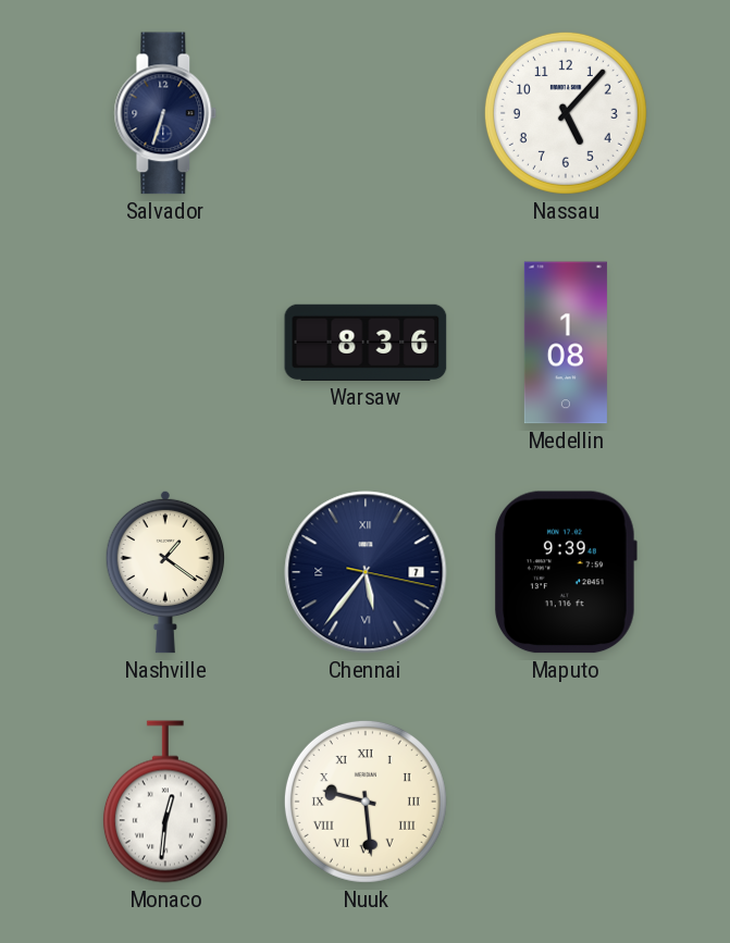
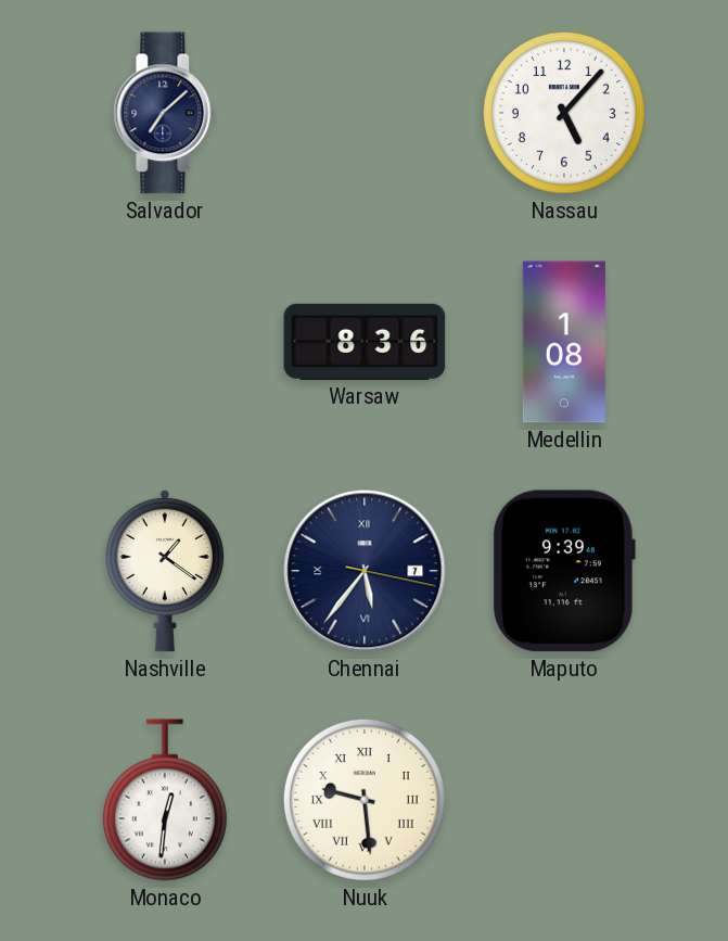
Salvador: 6:33 -> 7:08
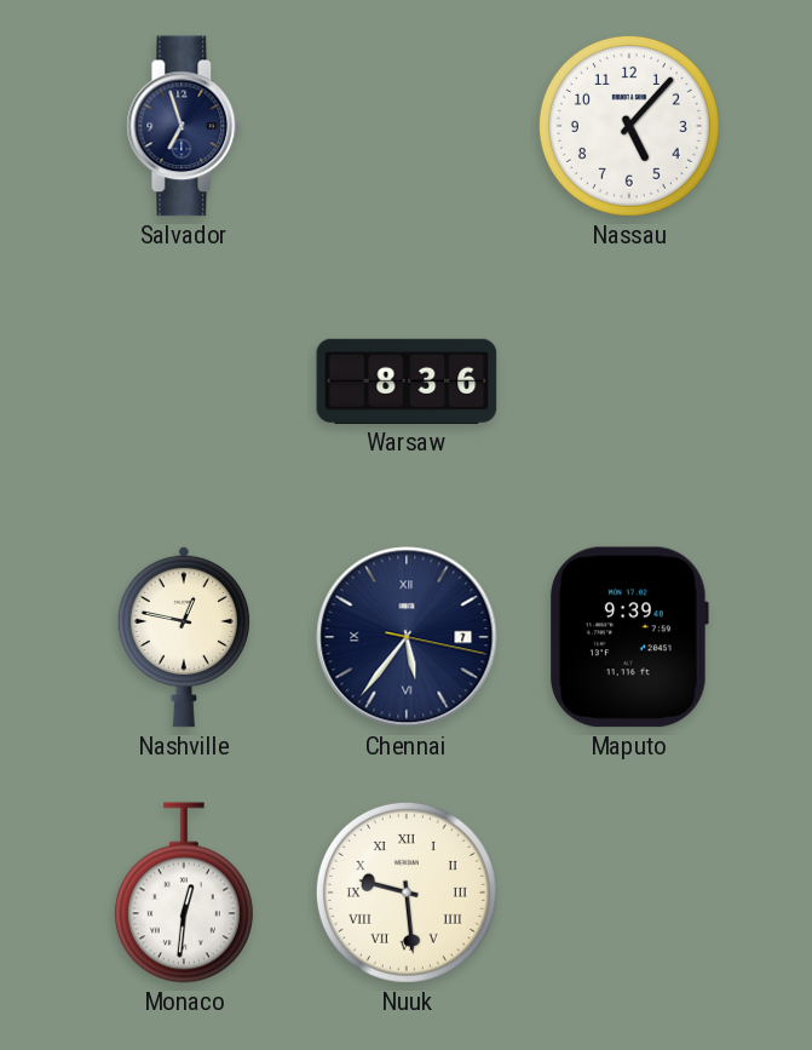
Salvador: 7:08 -> 6:57
Medellin: 1:08 -> none
Nashville: 1:21 -> 12:47
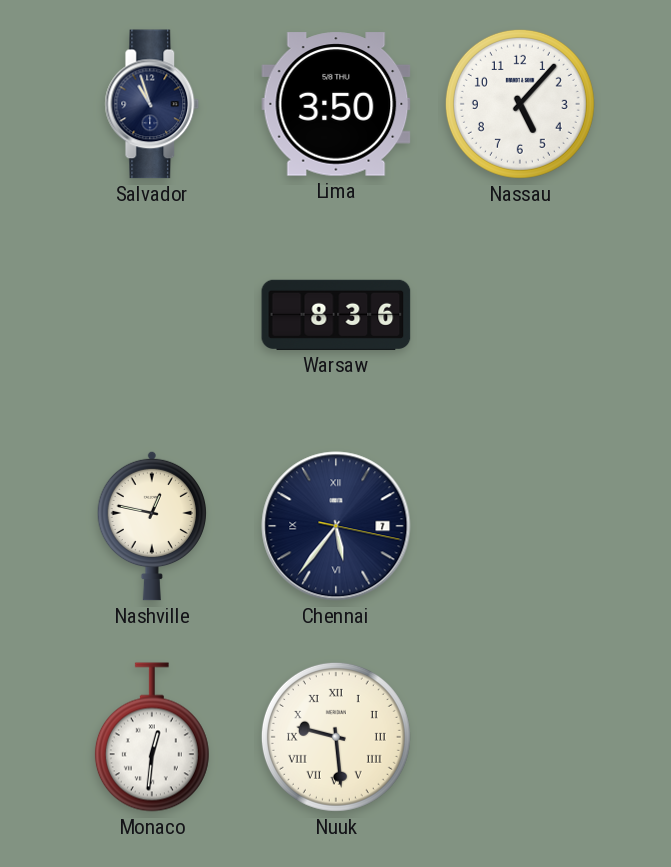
Salvador: 6:57 -> 10:57
Lima: none -> 3:50
Maputo: 9:39 -> none
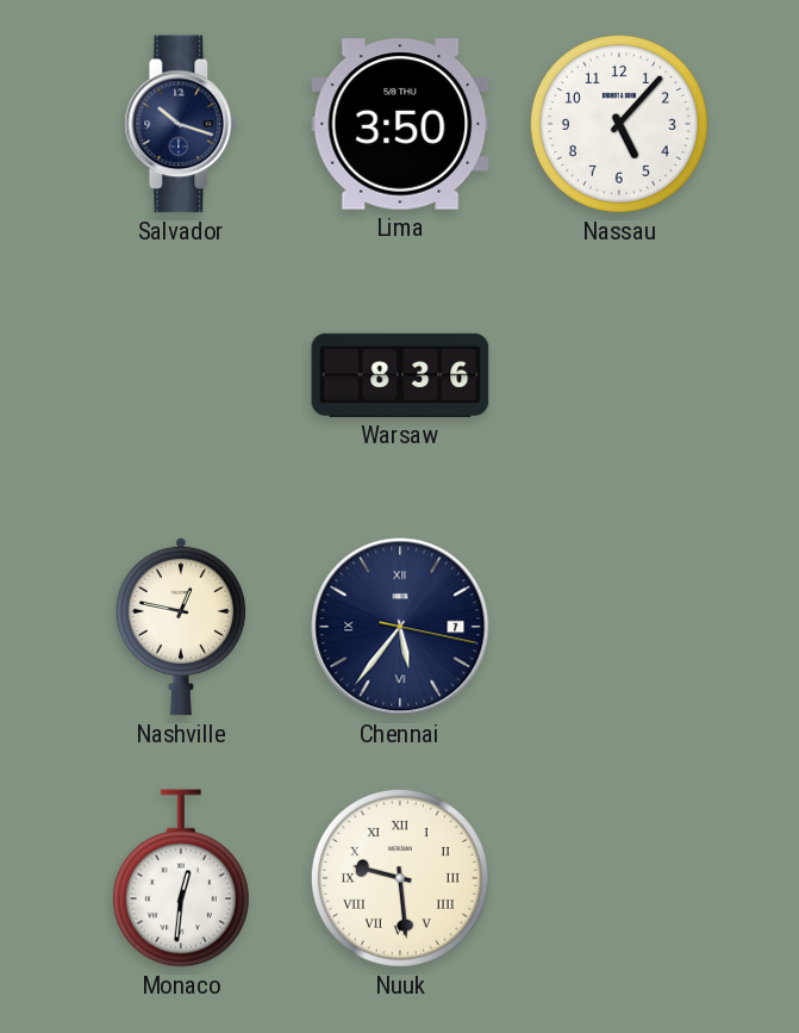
Salvador: 10:57 -> 10:18
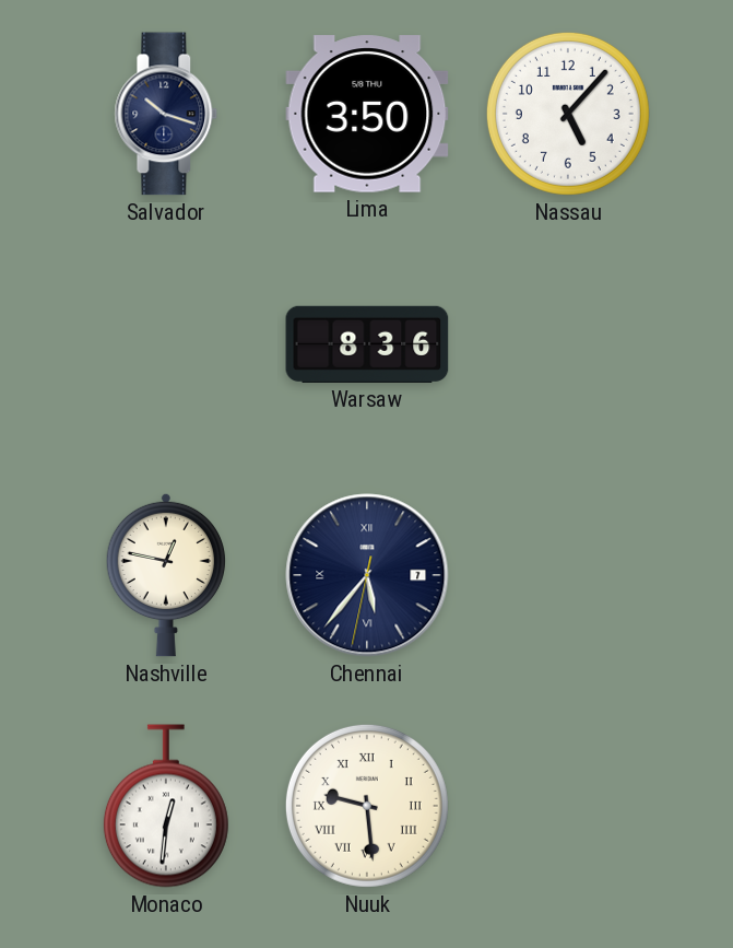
Chennai: 5:36:17 -> 5:36:32
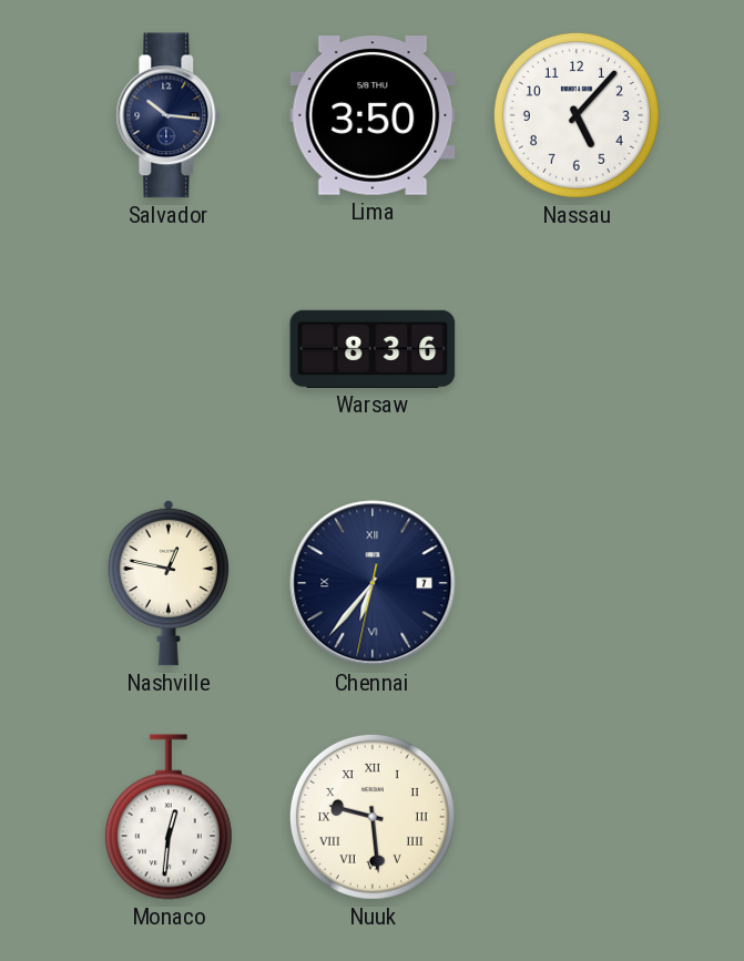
Salvador: 10:18 -> 10:16
Chennai: 5:36 -> 6:36
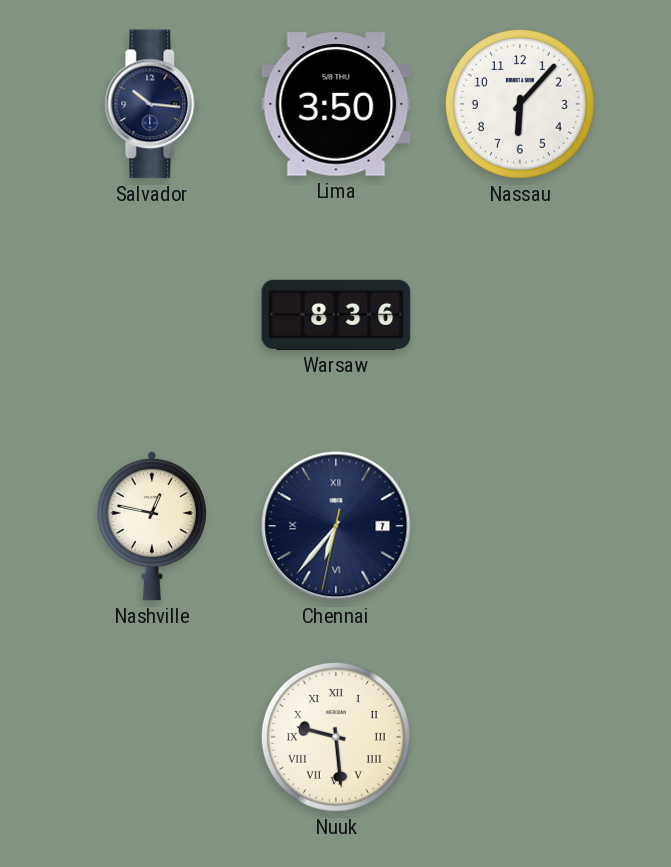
Nassau: 5:07 -> 6:07
Monaco: 12:31 -> none
